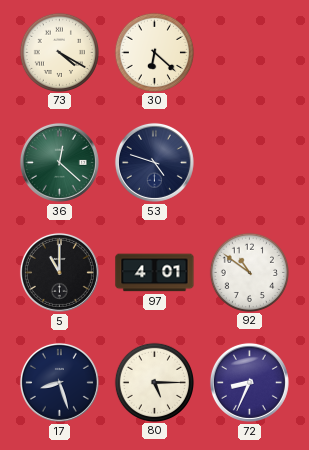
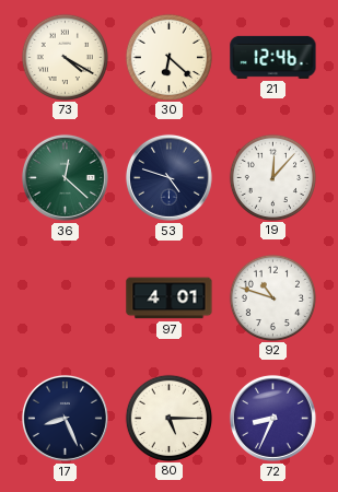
21: none -> 12:46
19: none -> 12:07
5: 11:00 -> none
92: 10:51 -> 10:48
17: 8:27 -> 8:26
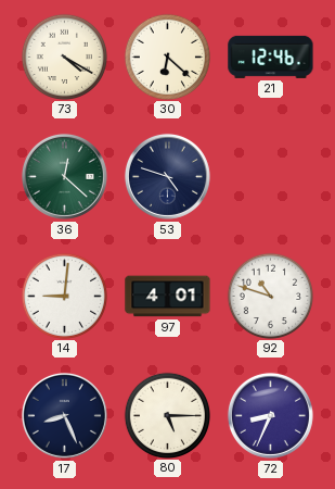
19: 12:07 -> none
14: none -> 9:01
